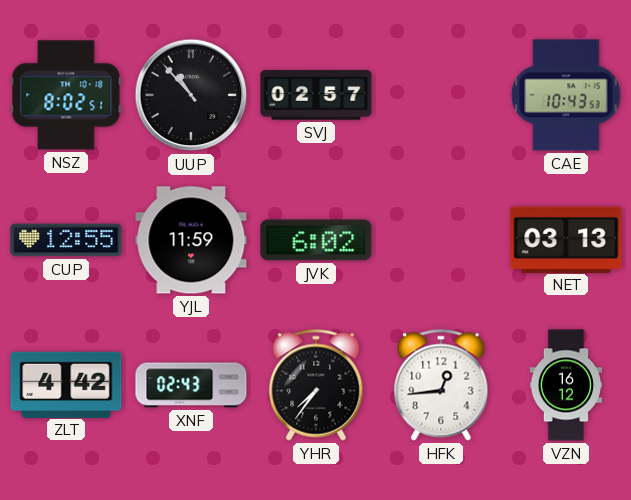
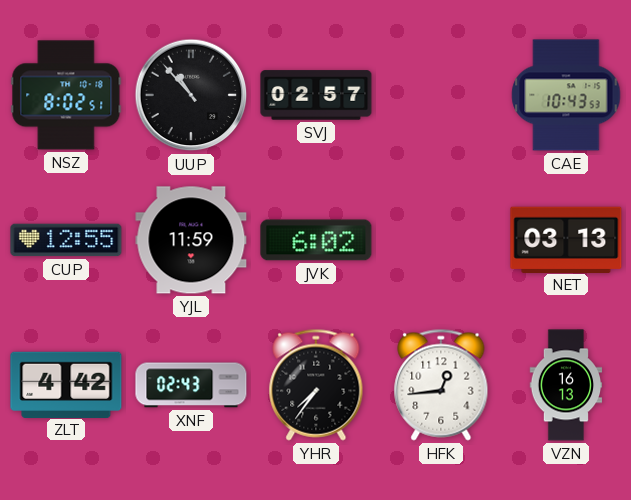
VZN: 16:12 -> 16:13
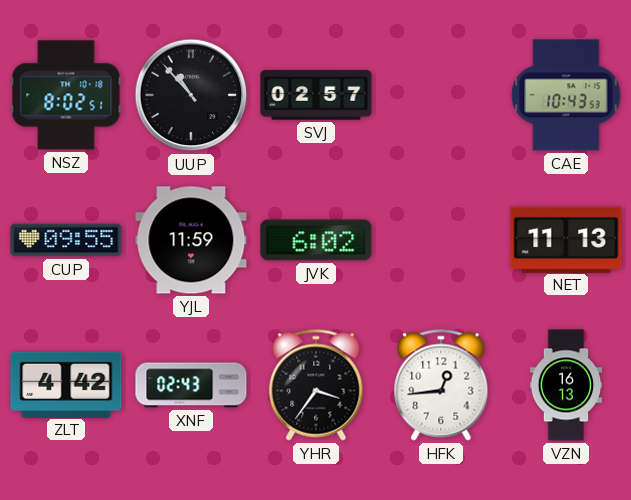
CUP: 12:55 -> 09:55
NET: 03:13 -> 11:13
YHR: 7:36 -> 3:36
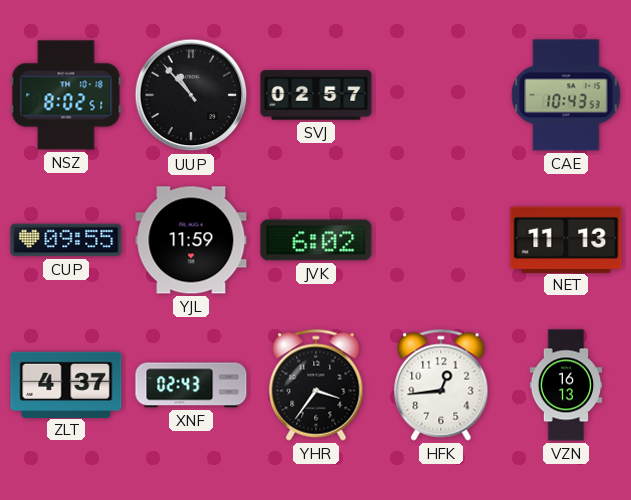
ZLT: 4:42 -> 4:37
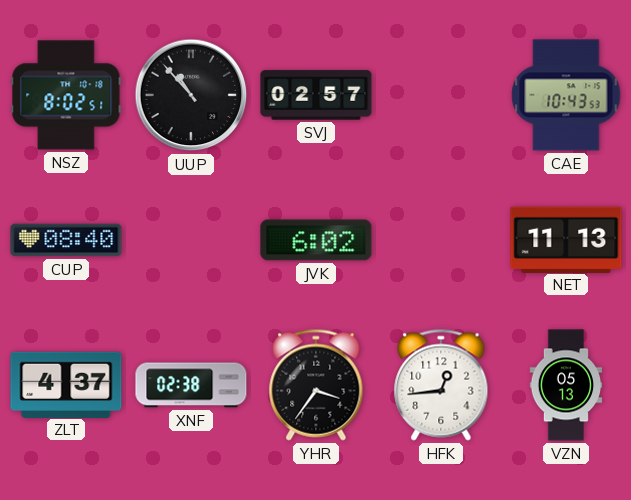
CUP: 09:55 -> 08:40
YJL: 11:59 -> none
XNF: 02:43 -> 02:38
VZN: 16:13 -> 05:13
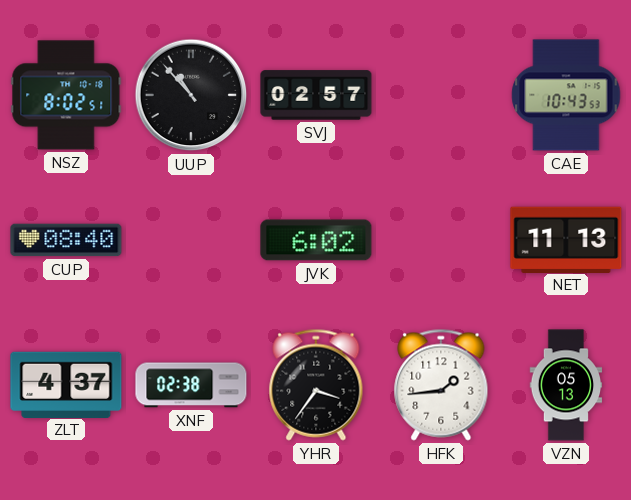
HFK: 12:44 -> 1:44
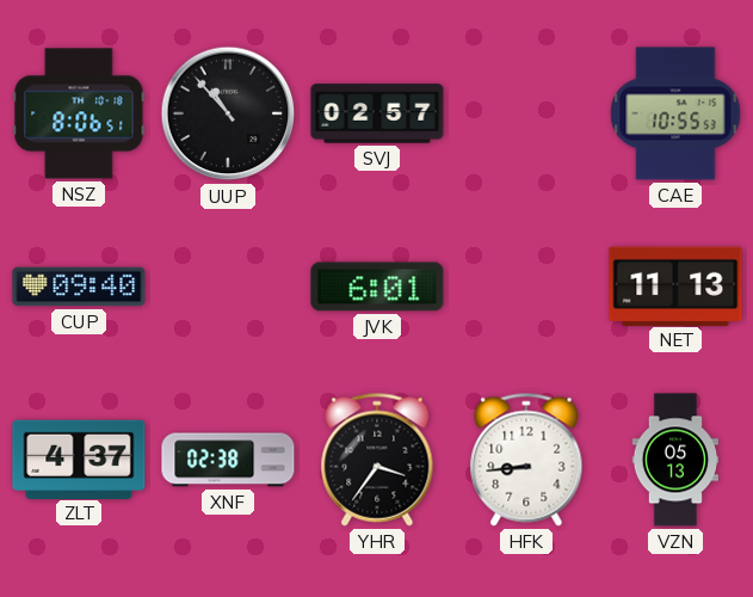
NSZ: 8:02 -> 8:06
CAE: 10:43 -> 10:55
CUP: 08:40 -> 09:40
JVK: 6:02 -> 6:01
HFK: 1:44 -> 8:44
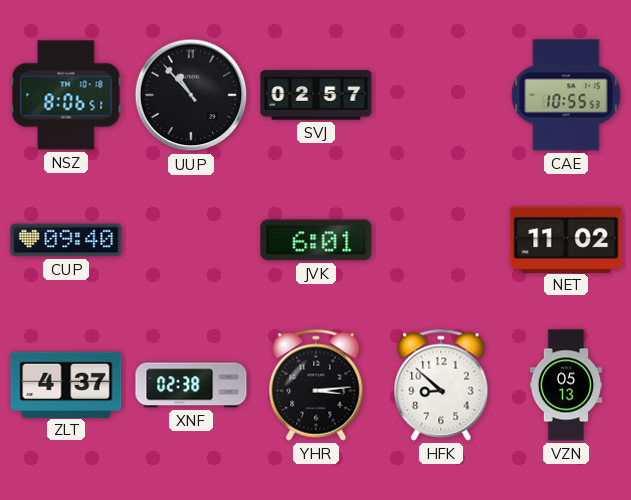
NET: 11:13 -> 11:02
YHR: 3:36 -> 3:14
HFK: 8:44 -> 8:52
